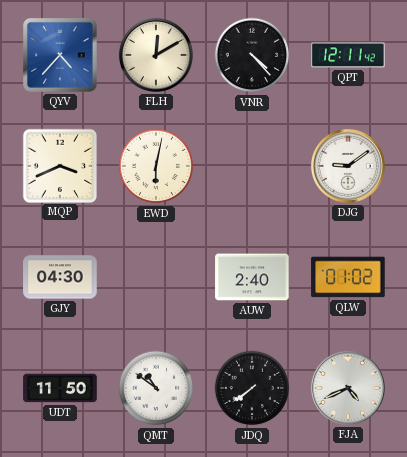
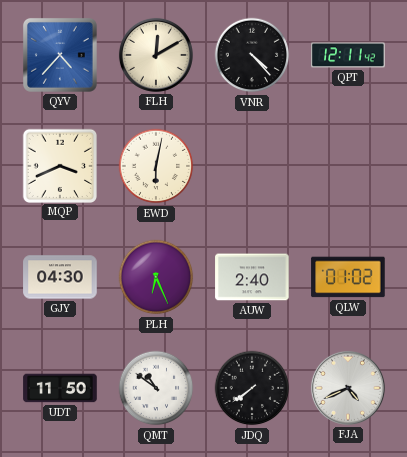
DJG: 9:09 -> none
PLH: none -> 6:26
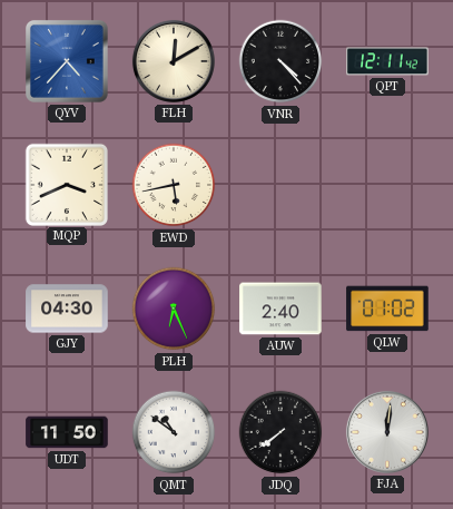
EWD: 6:02 -> 5:43
FJA: 4:41 -> 12:01
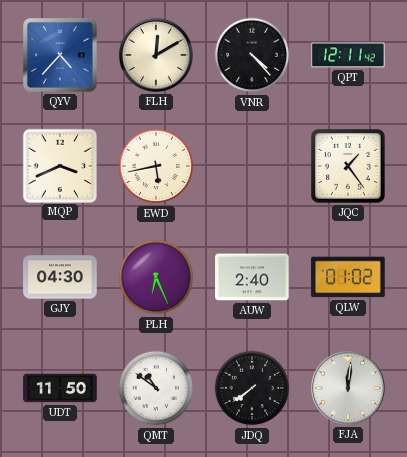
JQC: none -> 1:24
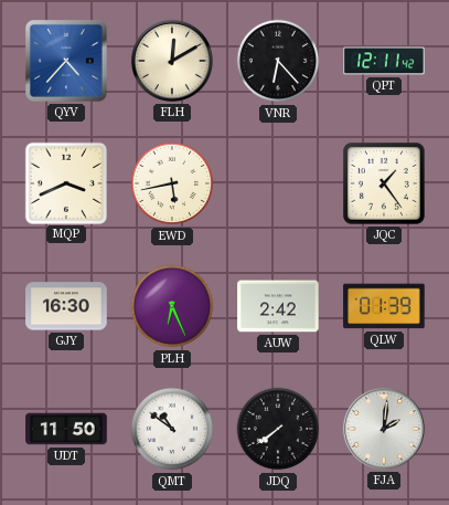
VNR: 4:23 -> 6:23
GJY: 04:30 -> 16:30
AUW: 2:40 -> 2:42
QLW: 01:02 -> 01:39
FJA: 12:01 -> 2:01
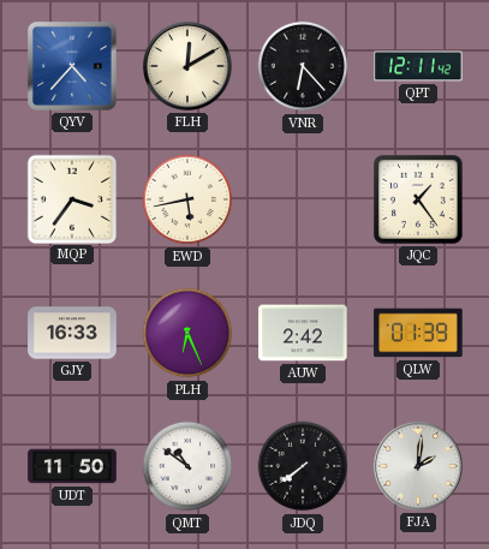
MQP: 3:41 -> 3:36
GJY: 16:30 -> 16:33
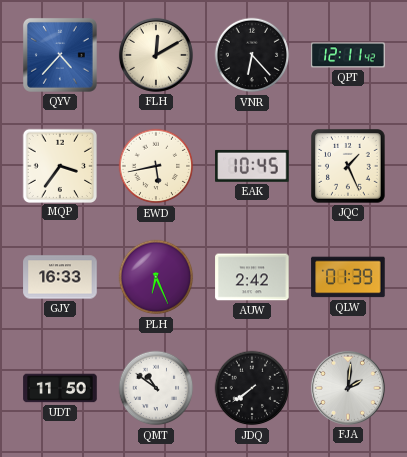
EAK: none -> 10:45
JQC: 1:24 -> 1:26
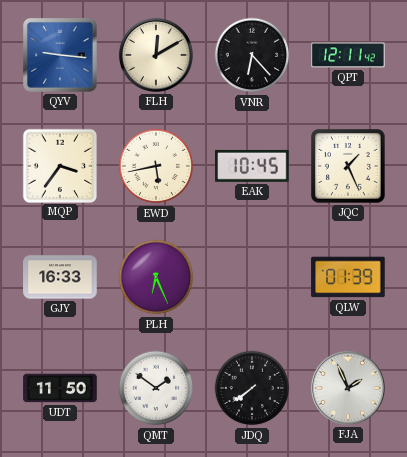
QYV: 4:37 -> 9:16
AUW: 2:42 -> none
QMT: 10:51 -> 1:51
FJA: 2:01 -> 1:56
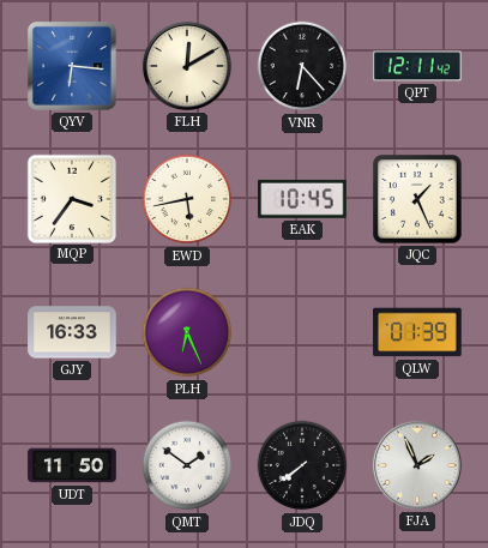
QYV: 9:16 -> 6:16
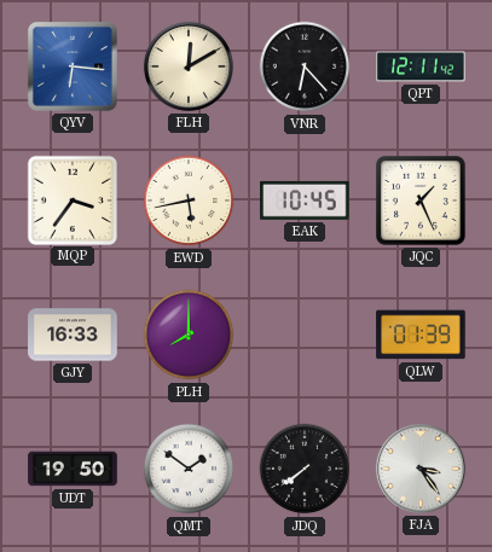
PLH: 6:26 -> 8:00
UDT: 11:50 -> 19:50
FJA: 1:56 -> 3:24
